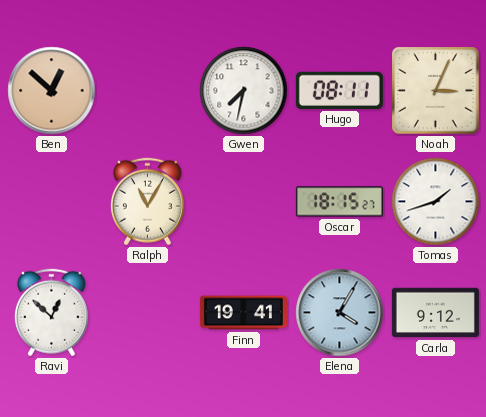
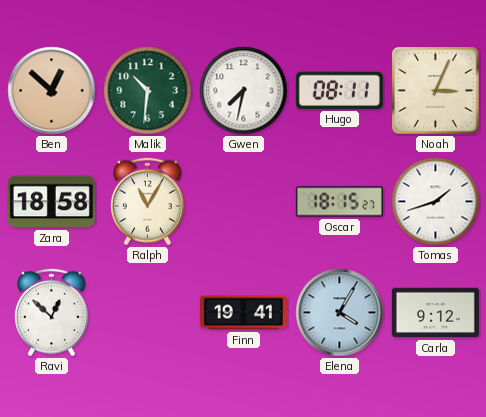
Malik: none -> 10:31
Zara: none -> 18:58
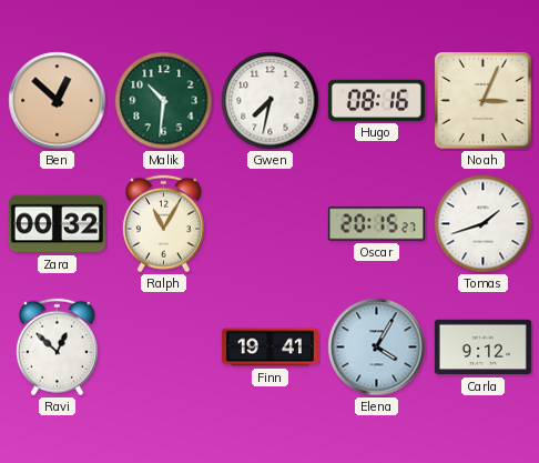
Hugo: 08:11 -> 08:16
Zara: 18:58 -> 00:32
Oscar: 18:15 -> 20:15
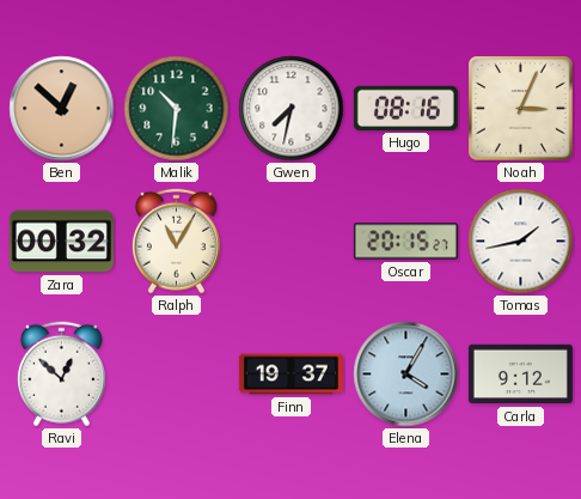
Tomas: 1:42 -> 1:43
Finn: 19:41 -> 19:37
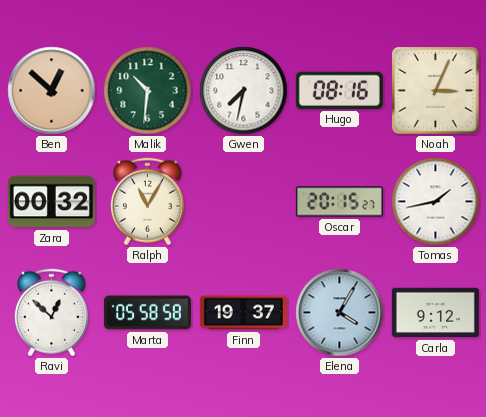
Marta: none -> 05:58
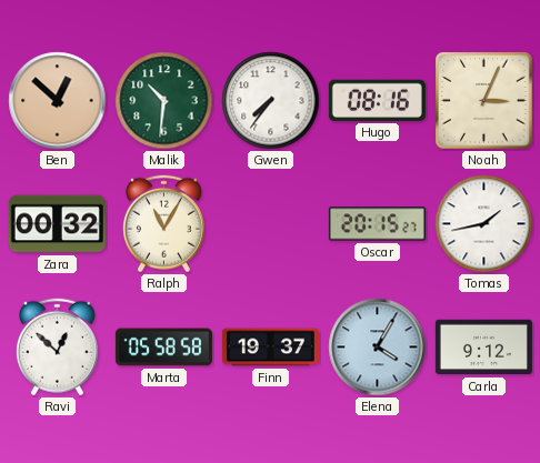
Gwen: 7:32 -> 7:36
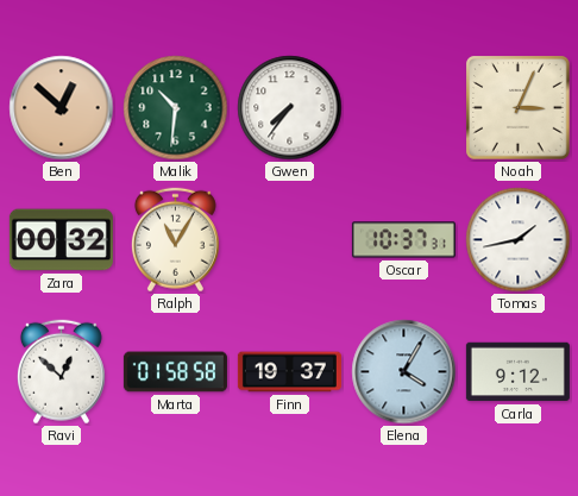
Hugo: 08:16 -> none
Oscar: 20:15 -> 10:37
Marta: 05:58 -> 01:58
